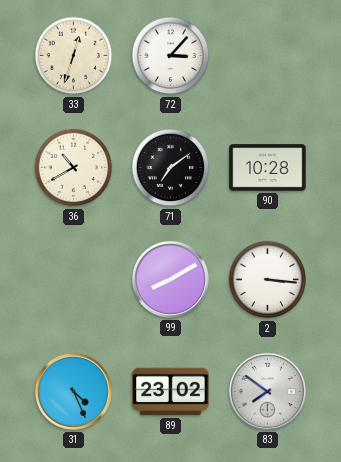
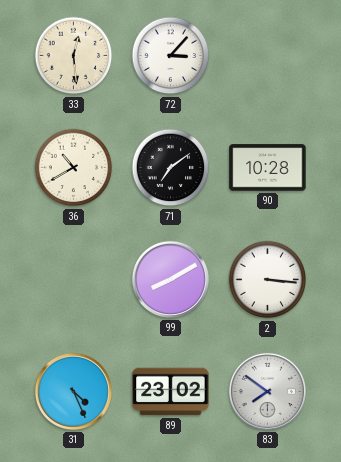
33: 12:33 -> 12:29
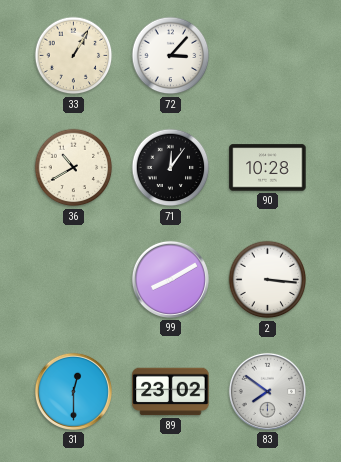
33: 12:29 -> 1:05
71: 7:09 -> 12:06
31: 4:26 -> 12:30
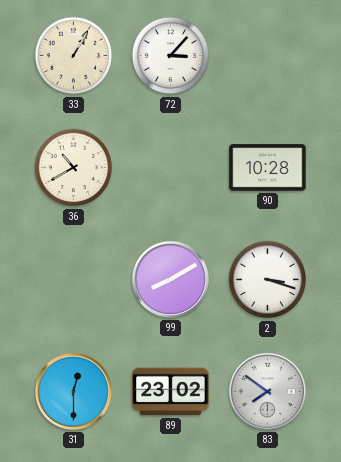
71: 12:06 -> none
2: 3:16 -> 3:18
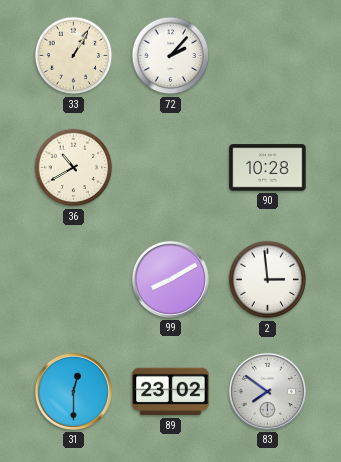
72: 3:07 -> 2:07
2: 3:18 -> 2:59
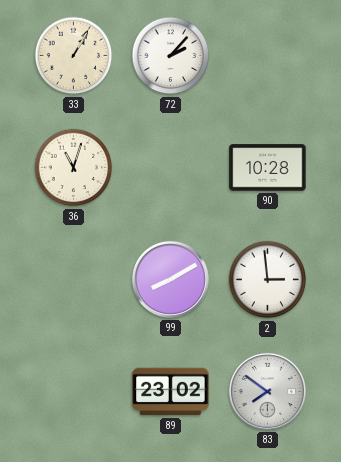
36: 10:40 -> 11:03
31: 12:30 -> none
